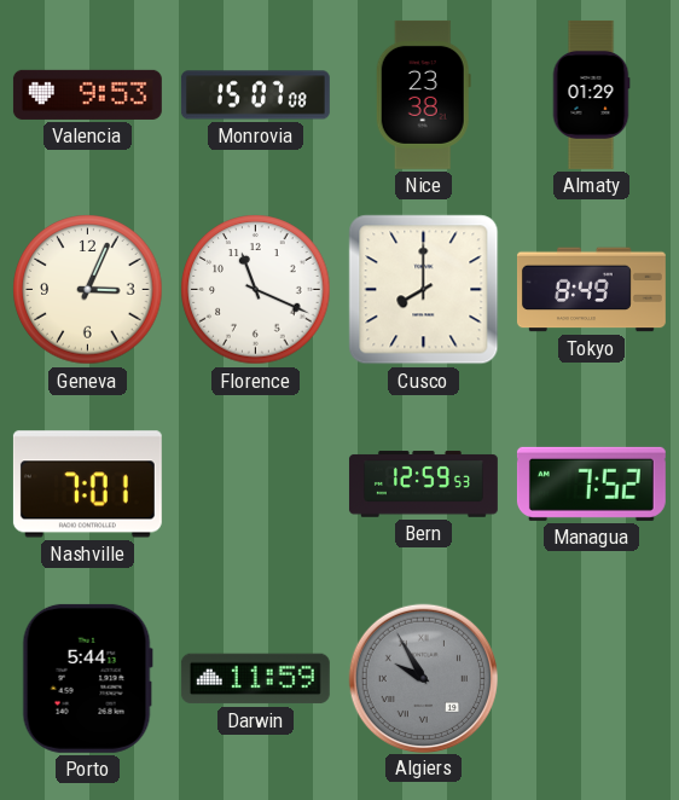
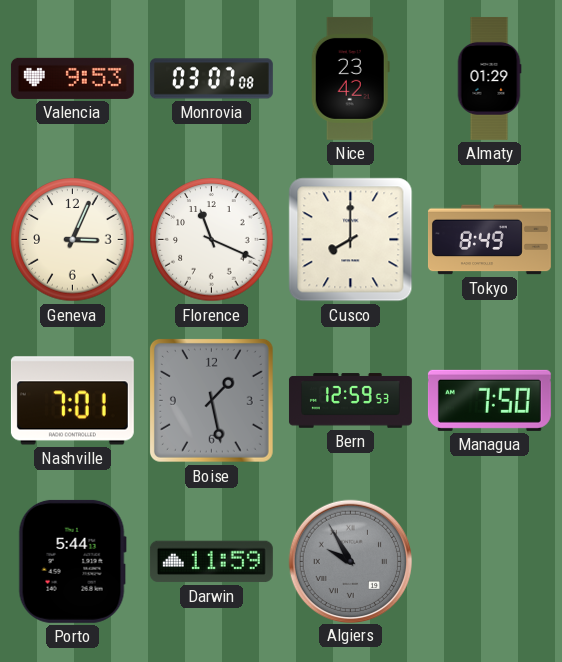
Monrovia: 15:07 -> 03:07
Nice: 23:38 -> 23:42
Boise: none -> 1:28
Managua: 7:52 -> 7:50
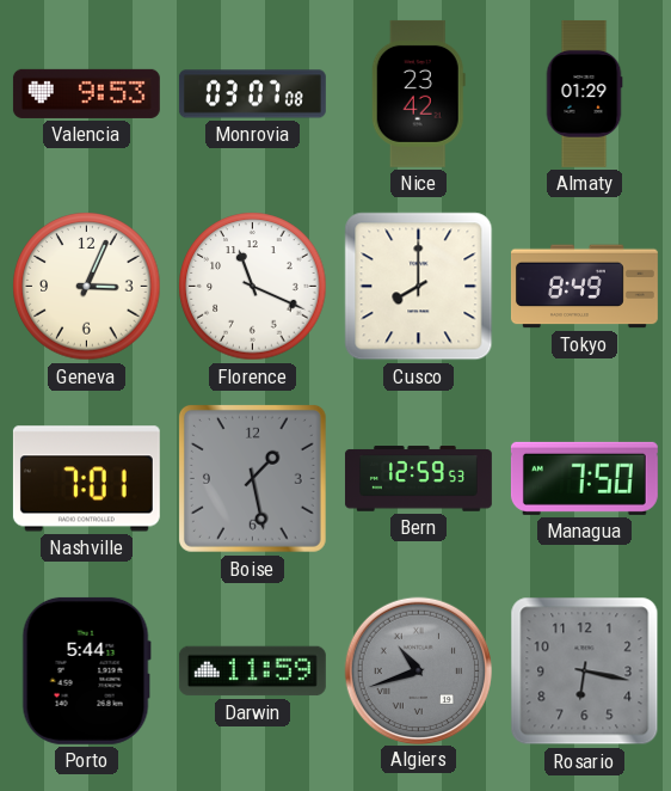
Algiers: 9:55 -> 10:42
Rosario: none -> 6:17
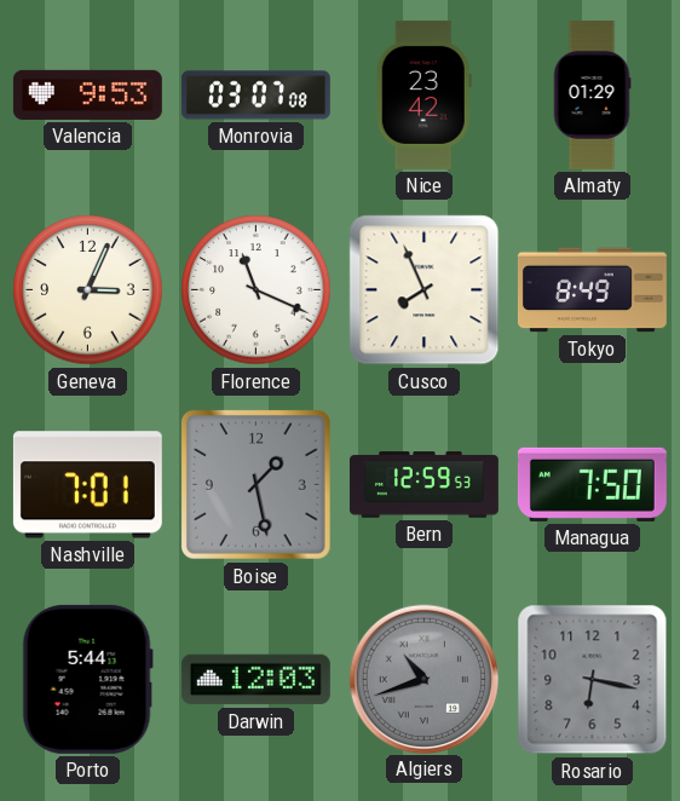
Cusco: 8:00 -> 7:56
Darwin: 11:59 -> 12:03
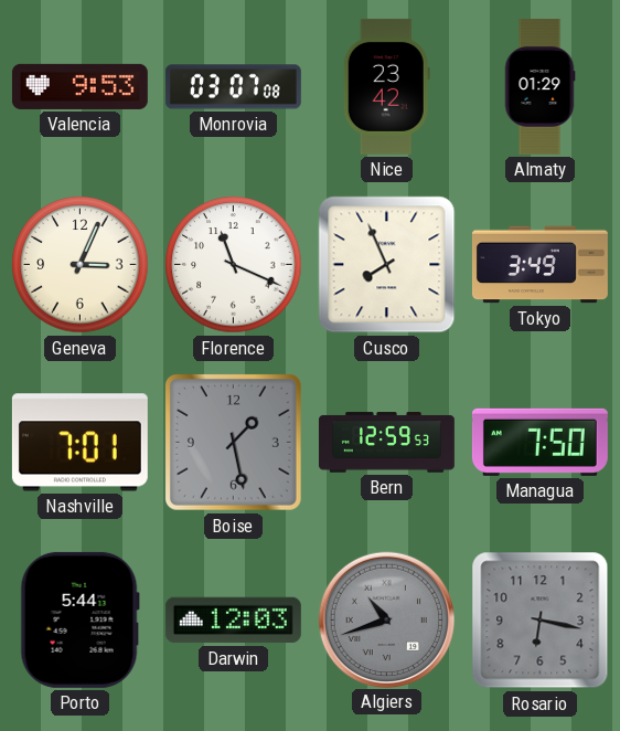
Tokyo: 8:49 -> 3:49
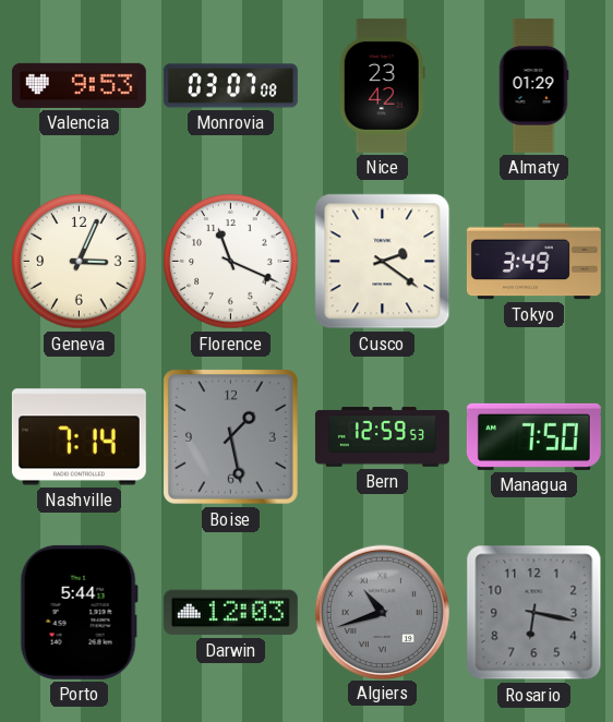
Cusco: 7:56 -> 2:21
Nashville: 7:01 -> 7:14
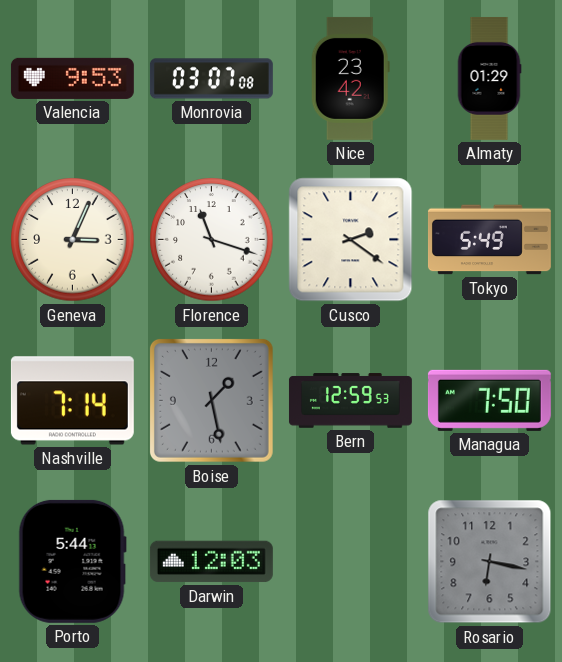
Florence: 11:19 -> 11:18
Tokyo: 3:49 -> 5:49
Algiers: 10:42 -> none
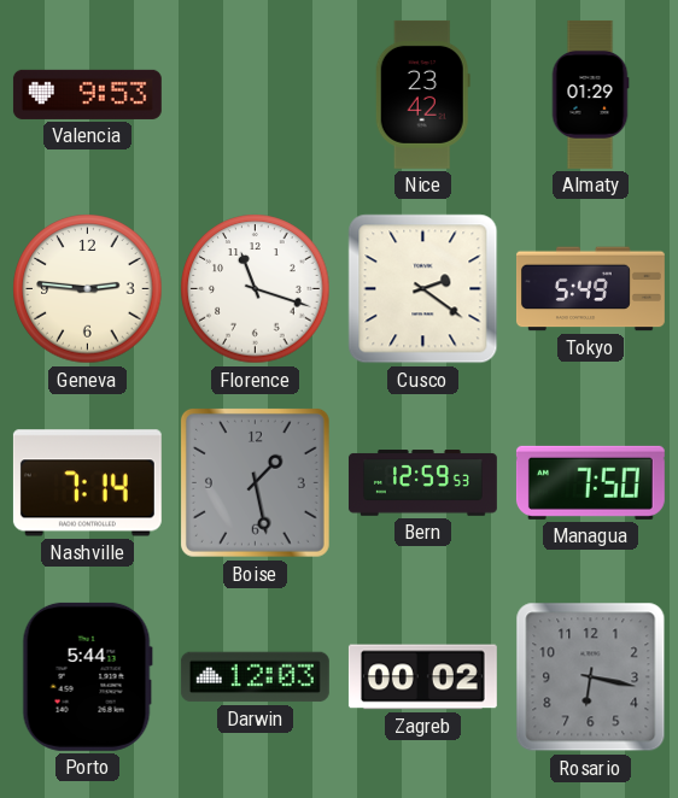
Monrovia: 03:07 -> none
Geneva: 3:04 -> 2:46
Zagreb: none -> 00:02
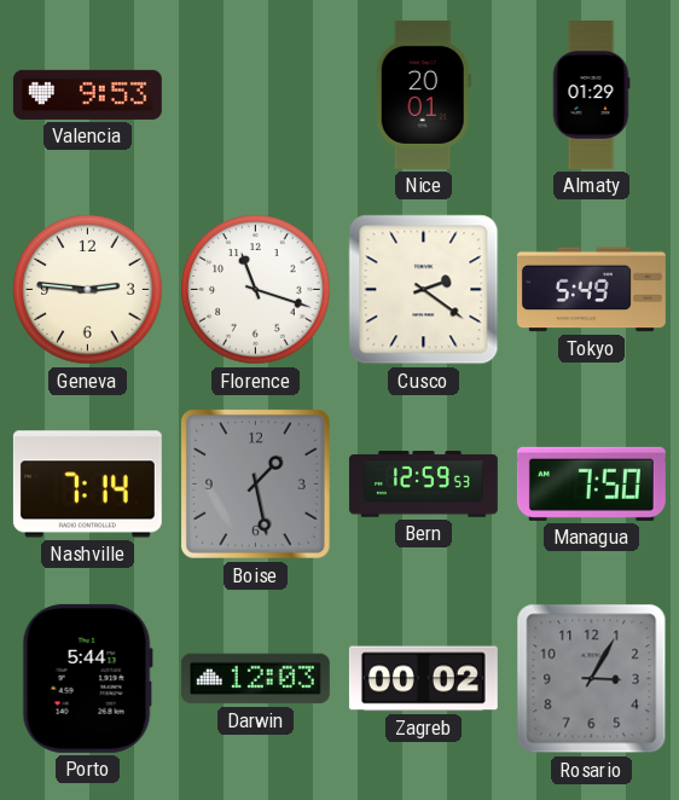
Nice: 23:42 -> 20:01
Rosario: 6:17 -> 3:05
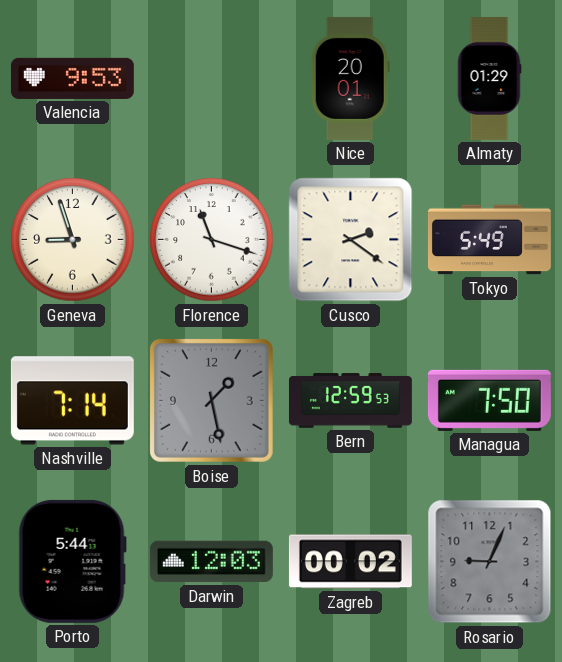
Geneva: 2:46 -> 8:57
Rosario: 3:05 -> 9:04
